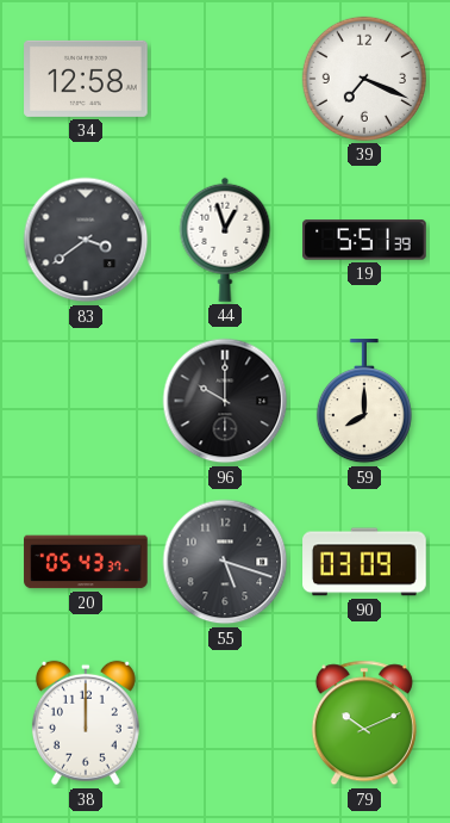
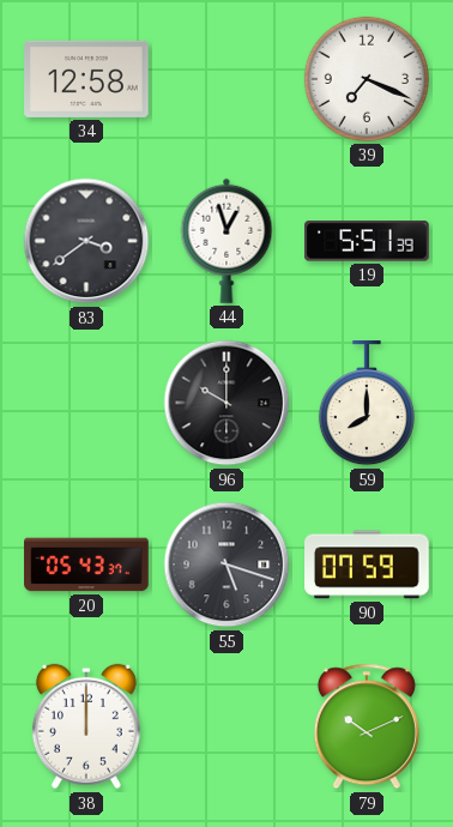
90: 03:09 -> 07:59
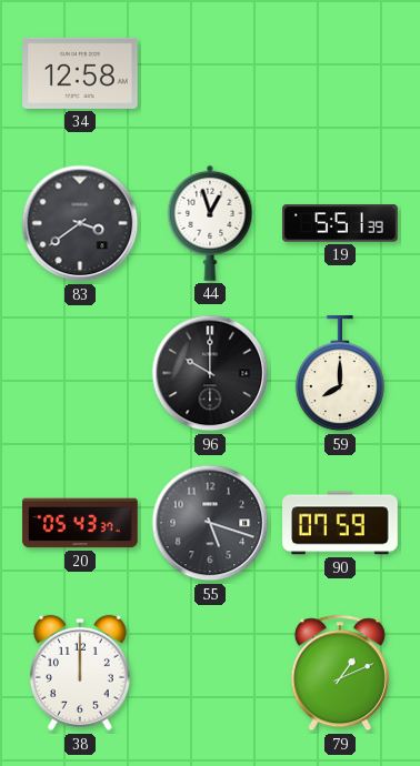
39: 7:19 -> none
79: 10:11 -> 1:11
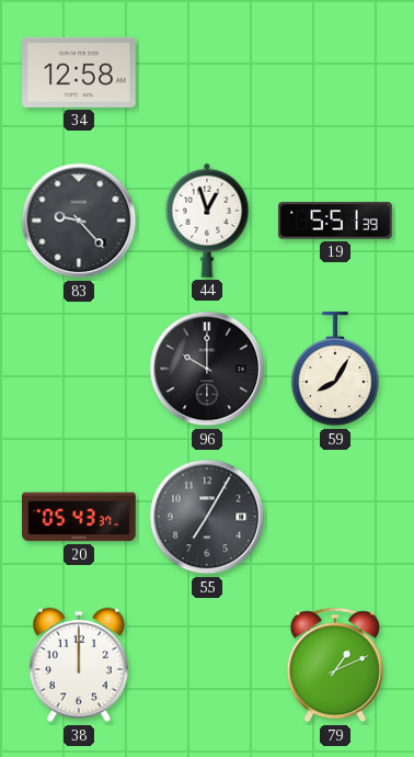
83: 3:39 -> 9:23
59: 8:00 -> 8:05
55: 5:18 -> 7:05
90: 07:59 -> none
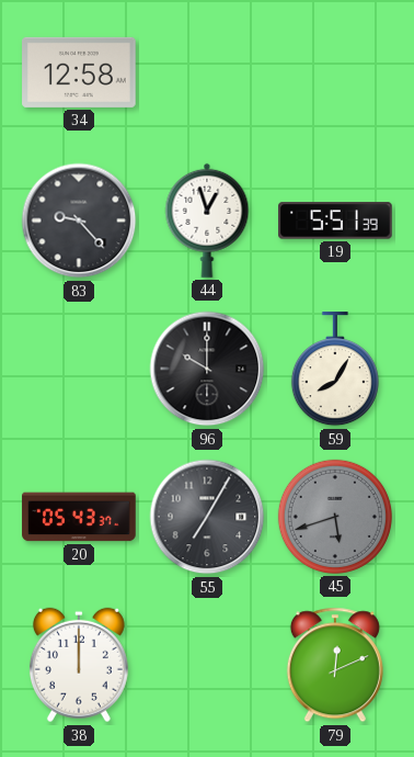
45: none -> 5:42
79: 1:11 -> 12:11
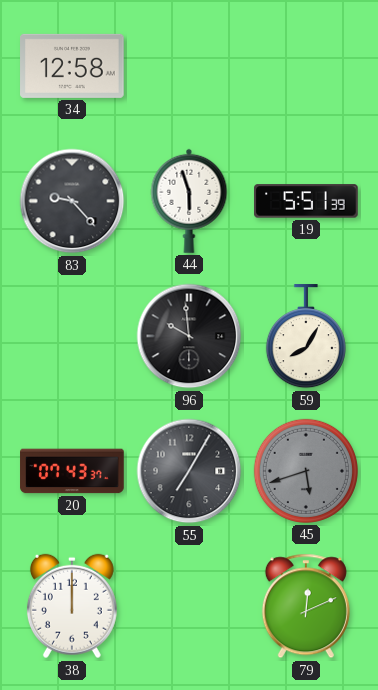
44: 12:57 -> 5:57
96: 10:00 -> 9:59
20: 05:43 -> 07:43
